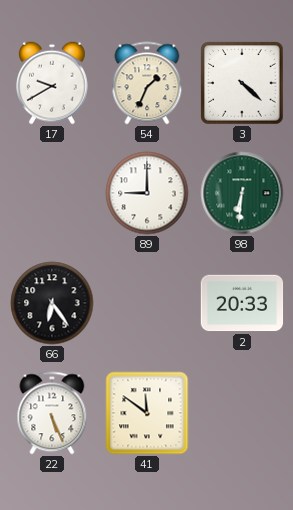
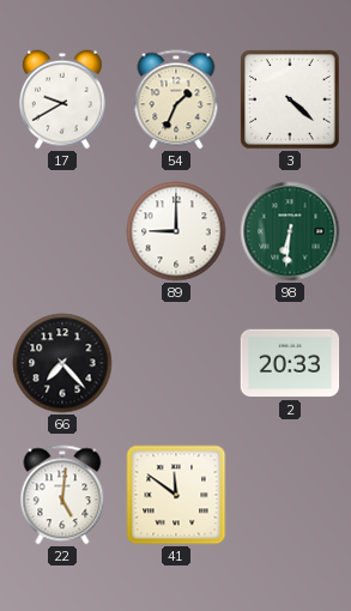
66: 6:24 -> 7:23
22: 5:26 -> 5:01
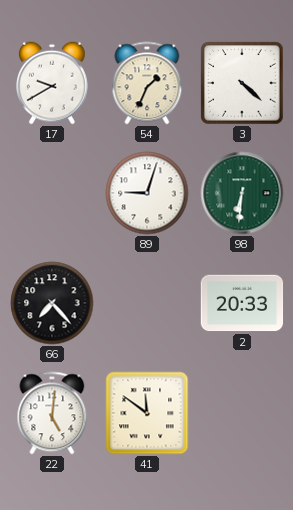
89: 9:00 -> 9:03
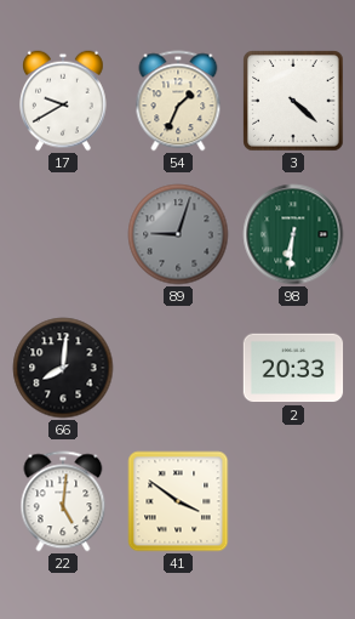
89 dial: white -> grey
66: 7:23 -> 8:01
41: 11:51 -> 3:51
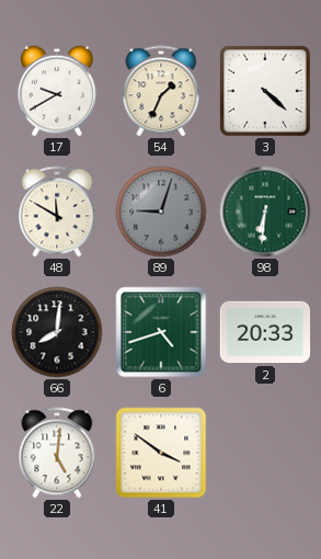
48: none -> 11:50
6: none -> 4:42
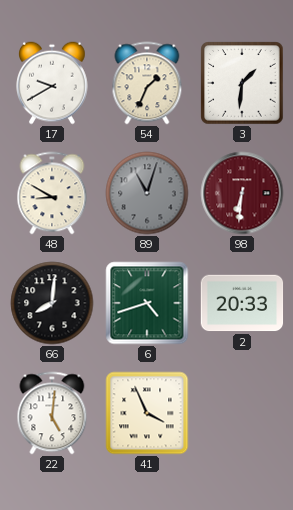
3: 4:22 -> 1:31
48: 11:50 -> 8:50
89: 9:03 -> 11:03
98 dial: green -> burgundy
41: 3:51 -> 3:56
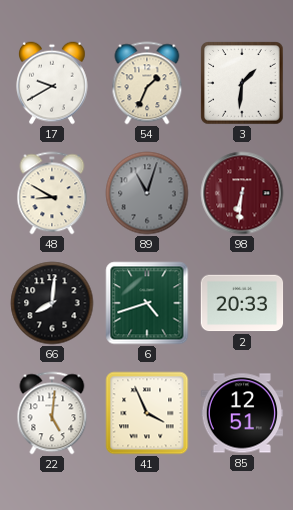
85: none -> 12:51
